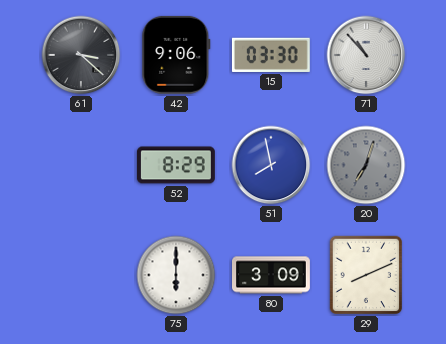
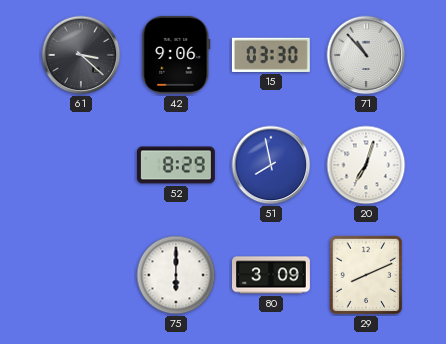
20 dial: grey -> white
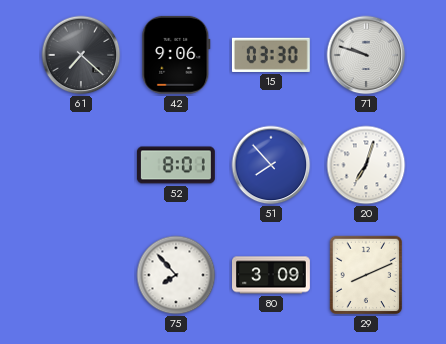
61: 3:22 -> 7:22
71: 10:53 -> 9:48
52: 8:29 -> 8:01
51: 7:58 -> 7:53
75: 6:00 -> 7:53
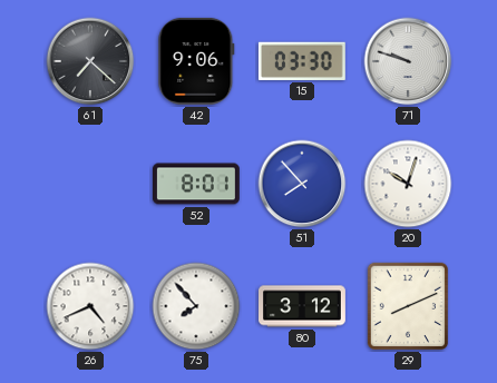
20: 7:03 -> 10:03
26: none -> 4:41
80: 3:09 -> 3:12
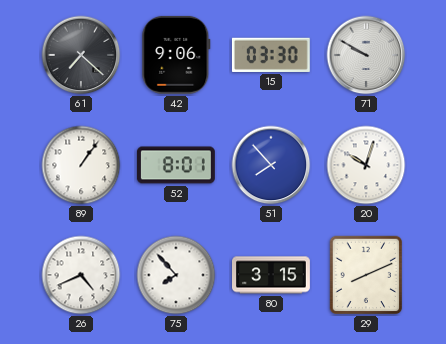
71: 9:48 -> 9:50
89: none -> 1:06
80: 3:12 -> 3:15
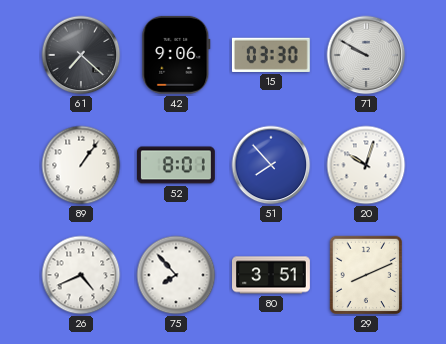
80: 3:15 -> 3:51
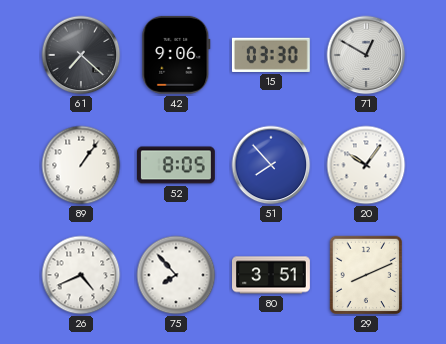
71: 9:50 -> 12:50
52: 8:01 -> 8:05
20: 10:03 -> 10:06
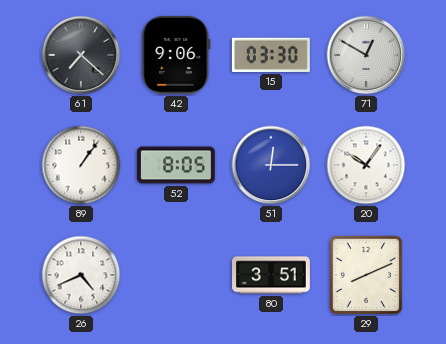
51: 7:53 -> 12:15
75: 7:53 -> none
